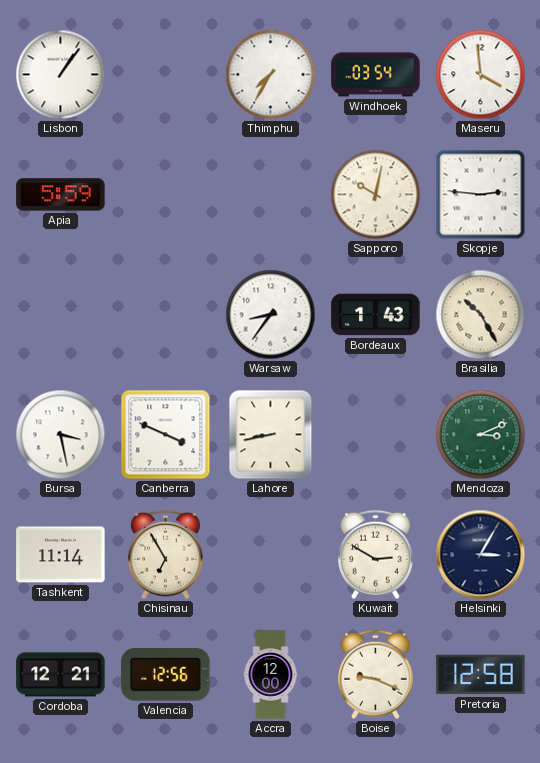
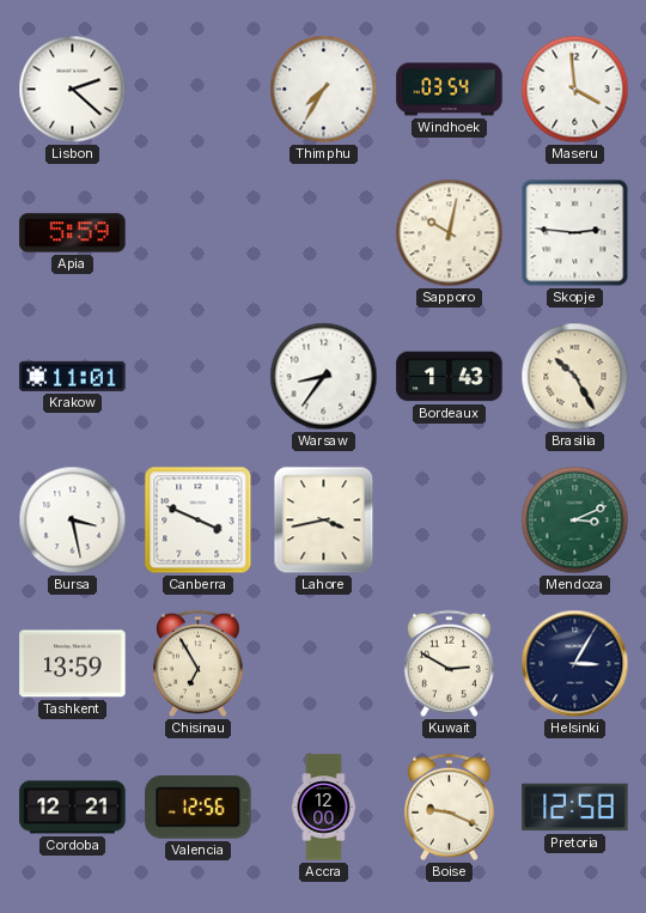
Lisbon: 1:06 -> 2:22
Krakow: none -> 11:01
Lahore: 8:43 -> 3:43
Tashkent: 11:14 -> 13:59
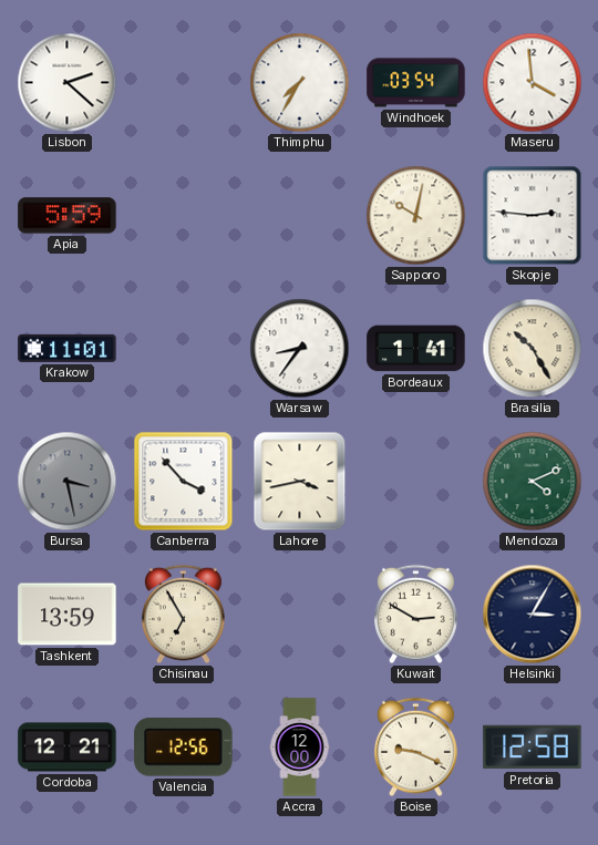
Bordeaux: 1:43 -> 1:41
Bursa dial: white -> grey
Canberra: 3:49 -> 3:53
Mendoza: 3:11 -> 4:11
